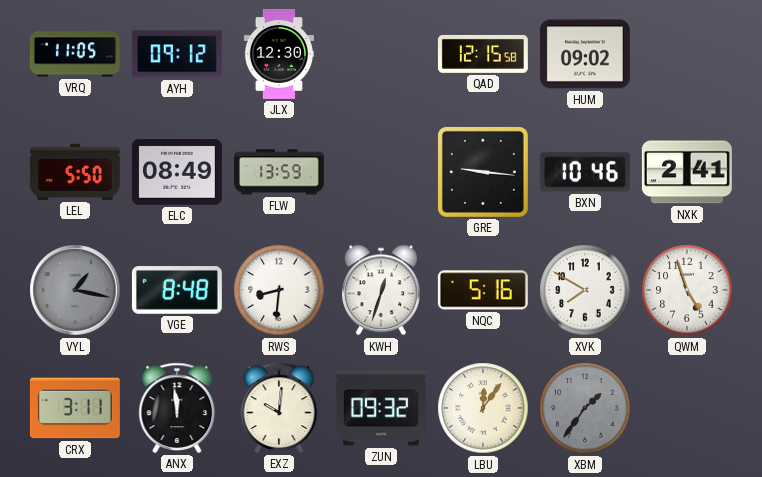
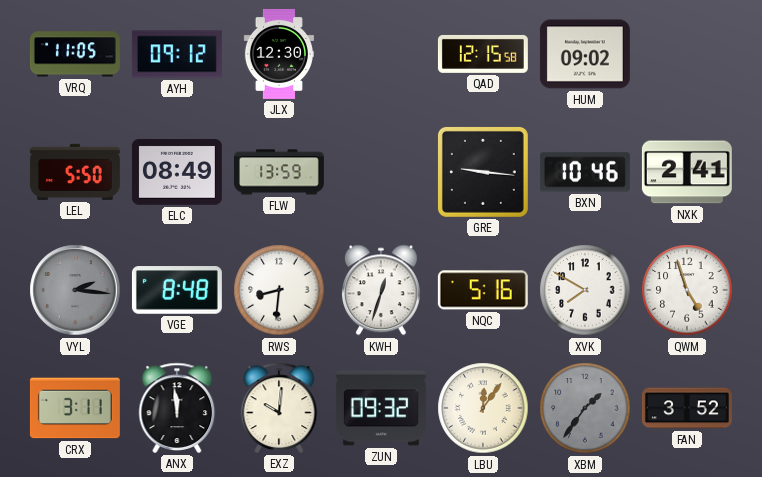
VYL: 1:17 -> 2:16
FAN: none -> 3:52
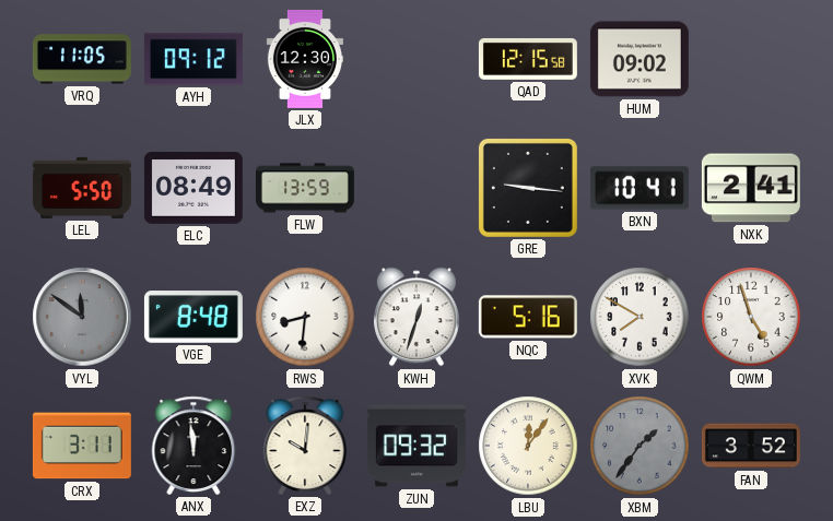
BXN: 10:46 -> 10:41
VYL: 2:16 -> 11:51
